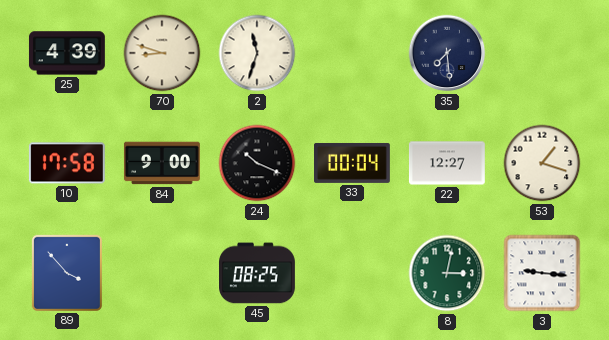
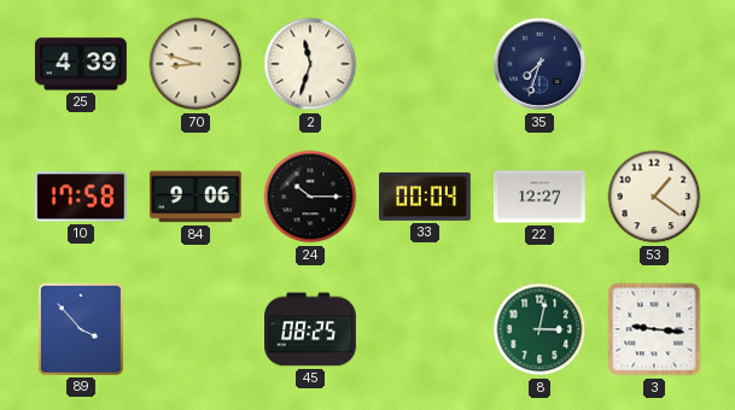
35: 7:29 -> 7:33
84: 9:00 -> 9:06
24: 10:19 -> 10:15
53: 1:18 -> 1:21
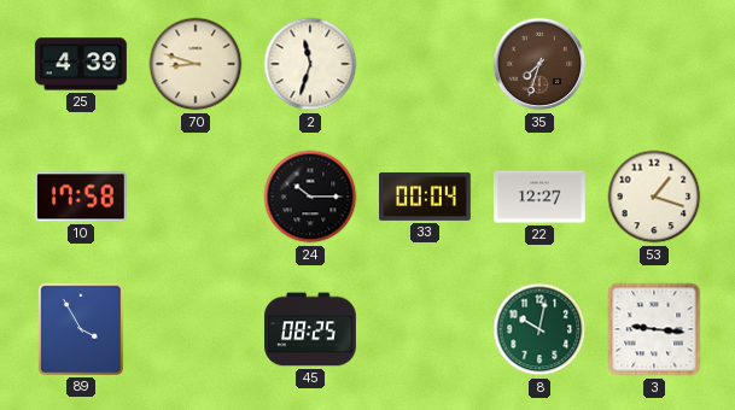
35 dial: navy -> brown
84: 9:06 -> none
53: 1:21 -> 1:18
89: 3:53 -> 3:55
8: 3:02 -> 10:02
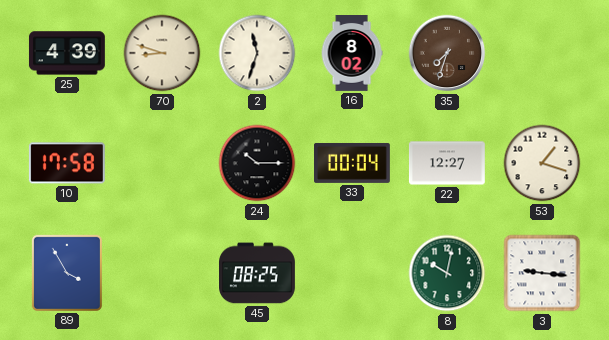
16: none -> 8:02
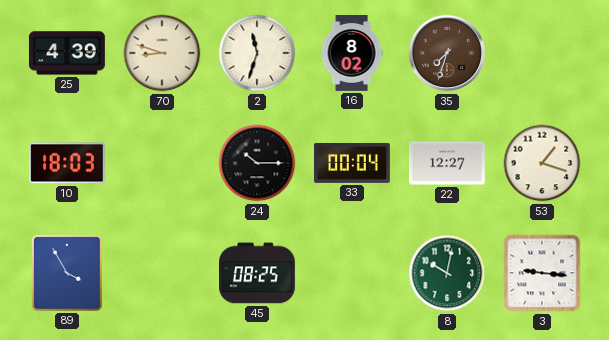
10: 17:58 -> 18:03
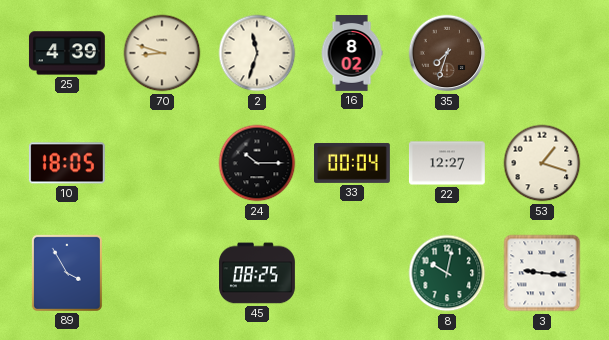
10: 18:03 -> 18:05
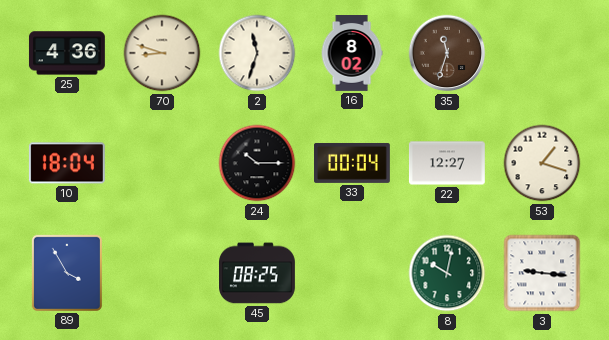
25: 4:39 -> 4:36
35: 7:33 -> 11:33
10: 18:05 -> 18:04
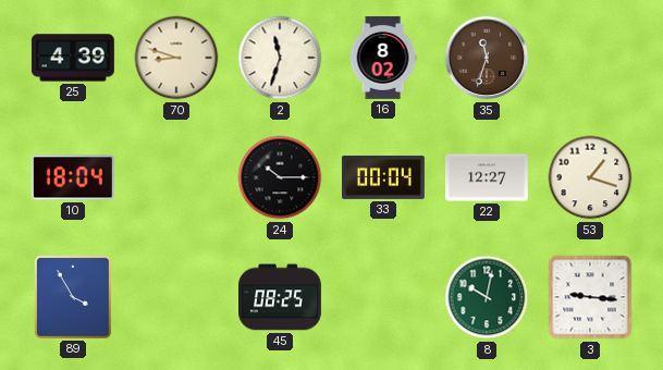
25: 4:36 -> 4:39
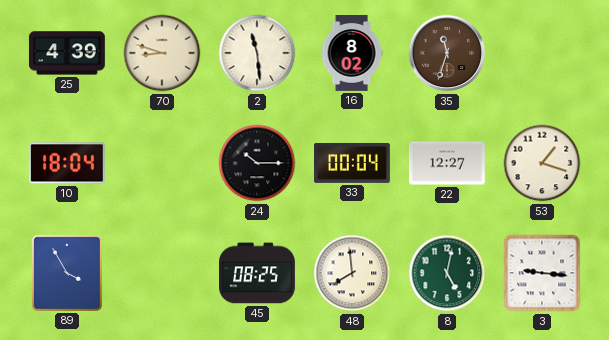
2: 11:33 -> 11:29
48: none -> 7:59
8: 10:02 -> 5:02
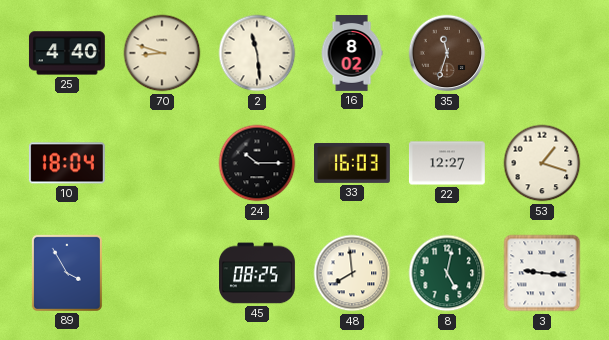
25: 4:39 -> 4:40
33: 00:04 -> 16:03
